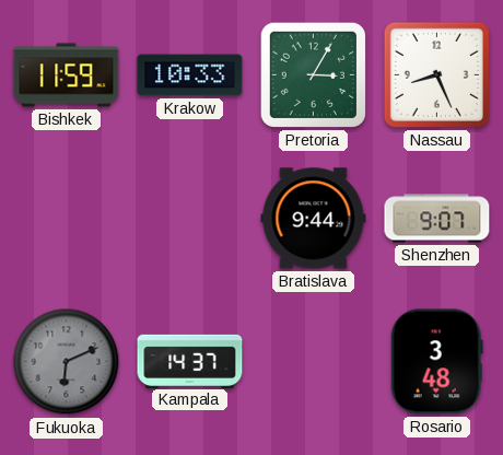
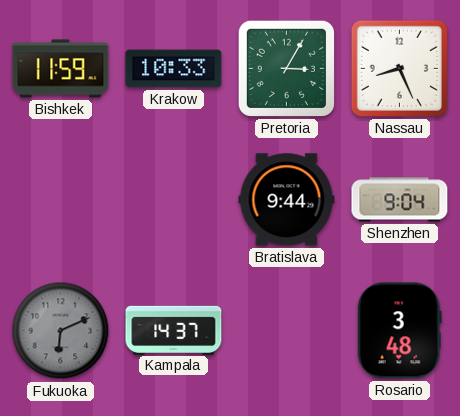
Shenzhen: 9:07 -> 9:04
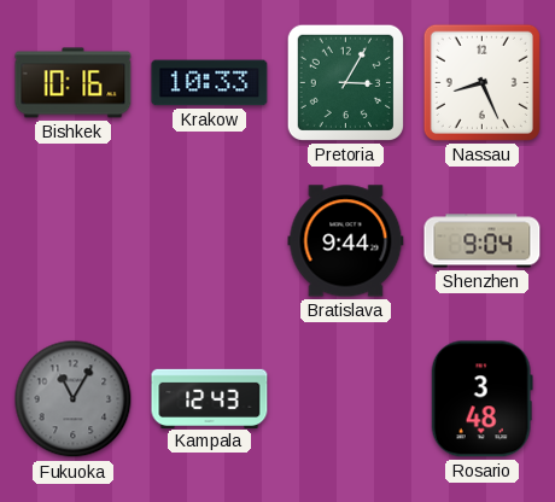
Bishkek: 11:59 -> 10:16
Fukuoka: 6:11 -> 11:05
Kampala: 14:37 -> 12:43
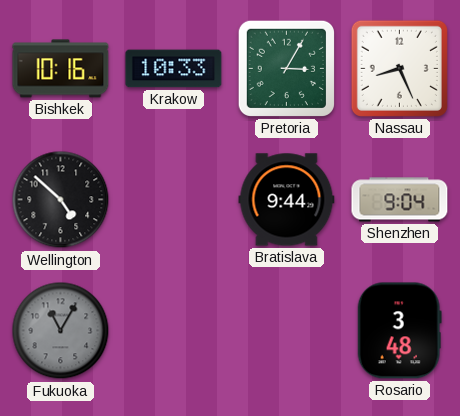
Wellington: none -> 4:52
Kampala: 12:43 -> none
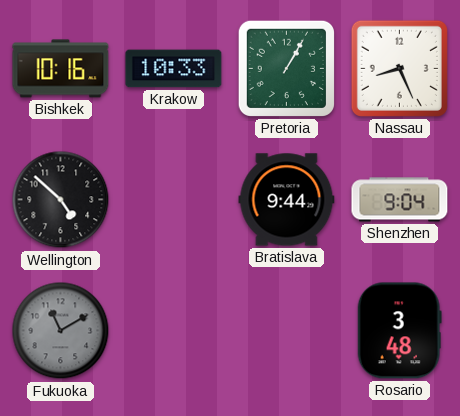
Pretoria: 3:05 -> 1:05
Fukuoka: 11:05 -> 11:10
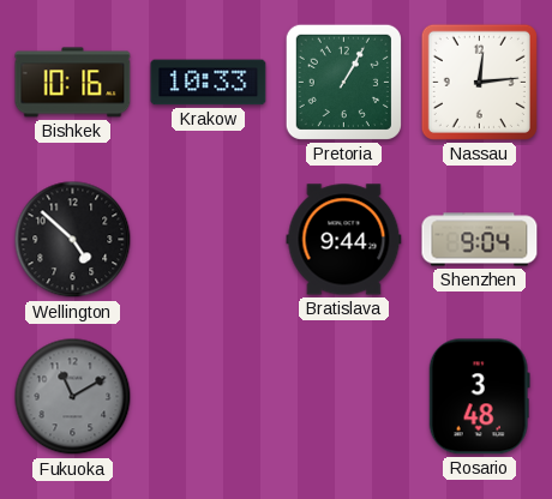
Nassau: 8:26 -> 12:14
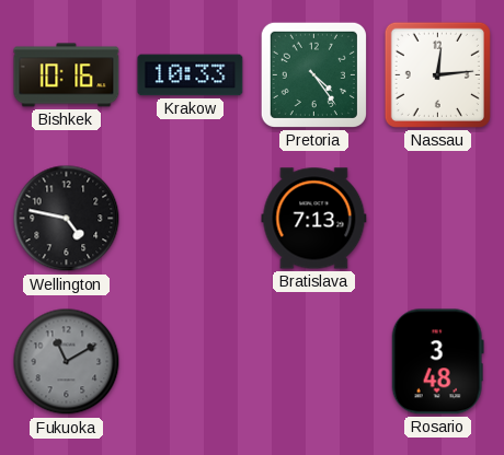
Pretoria: 1:05 -> 4:24
Wellington: 4:52 -> 4:47
Bratislava: 9:44 -> 7:13
Shenzhen: 9:04 -> none
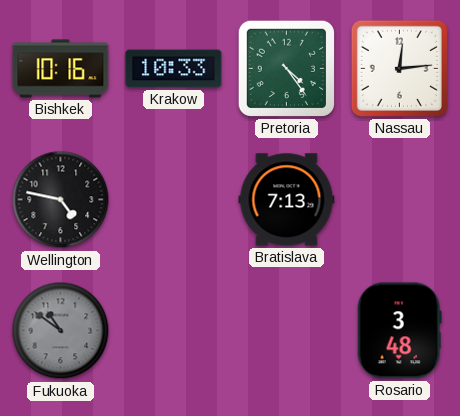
Fukuoka: 11:10 -> 10:51
